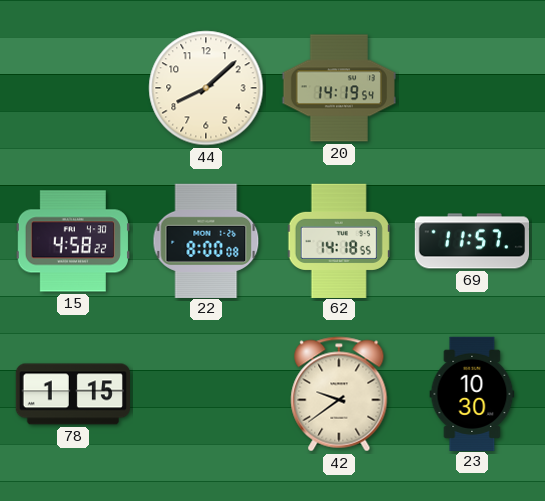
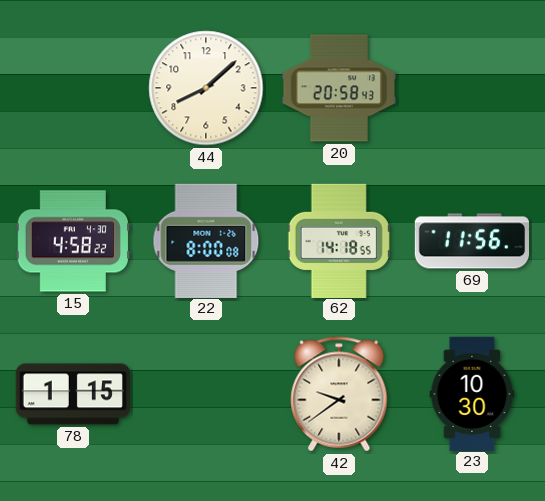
20: 14:19 -> 20:58
69: 11:57 -> 11:56
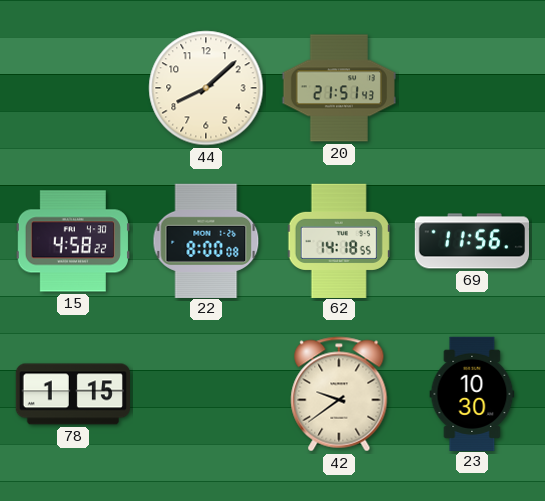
20: 20:58 -> 21:51
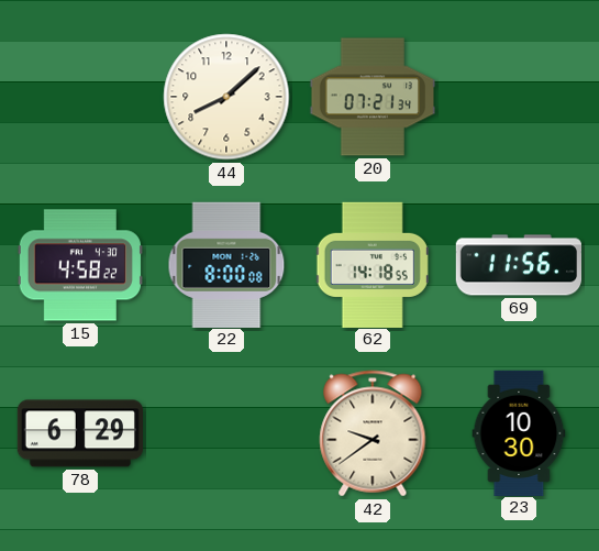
20: 21:51 -> 07:21
78: 1:15 -> 6:29
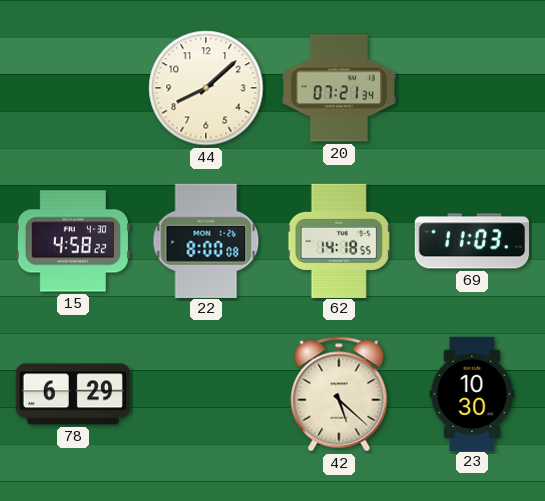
69: 11:56 -> 11:03
42: 9:39 -> 5:22
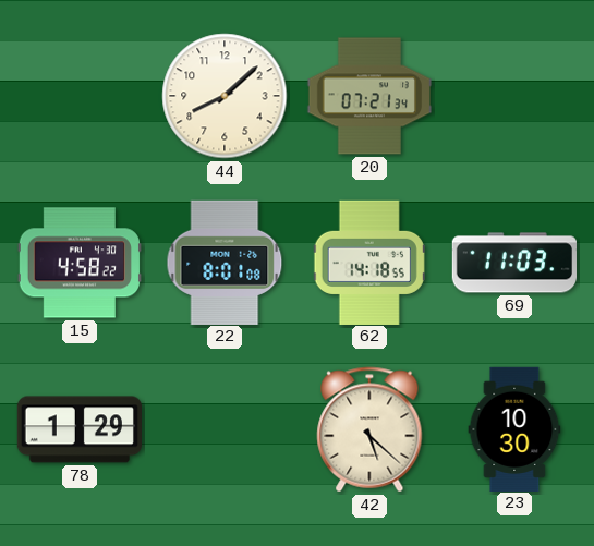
22: 8:00 -> 8:01
78: 6:29 -> 1:29
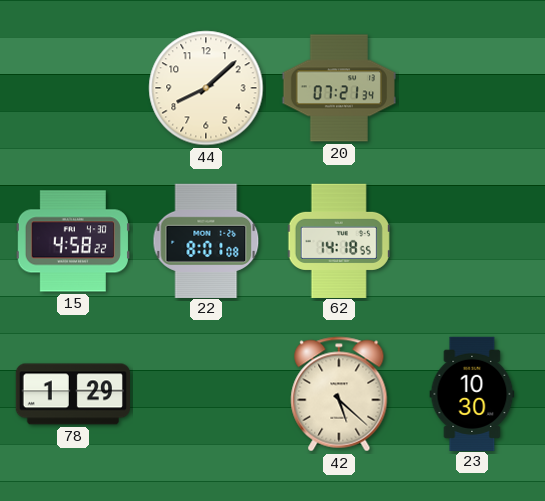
69: 11:03 -> none
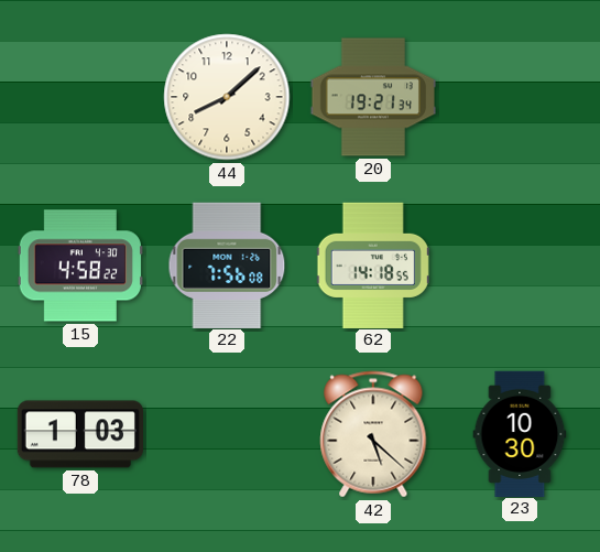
20: 07:21 -> 19:21
22: 8:01 -> 7:56
78: 1:29 -> 1:03
